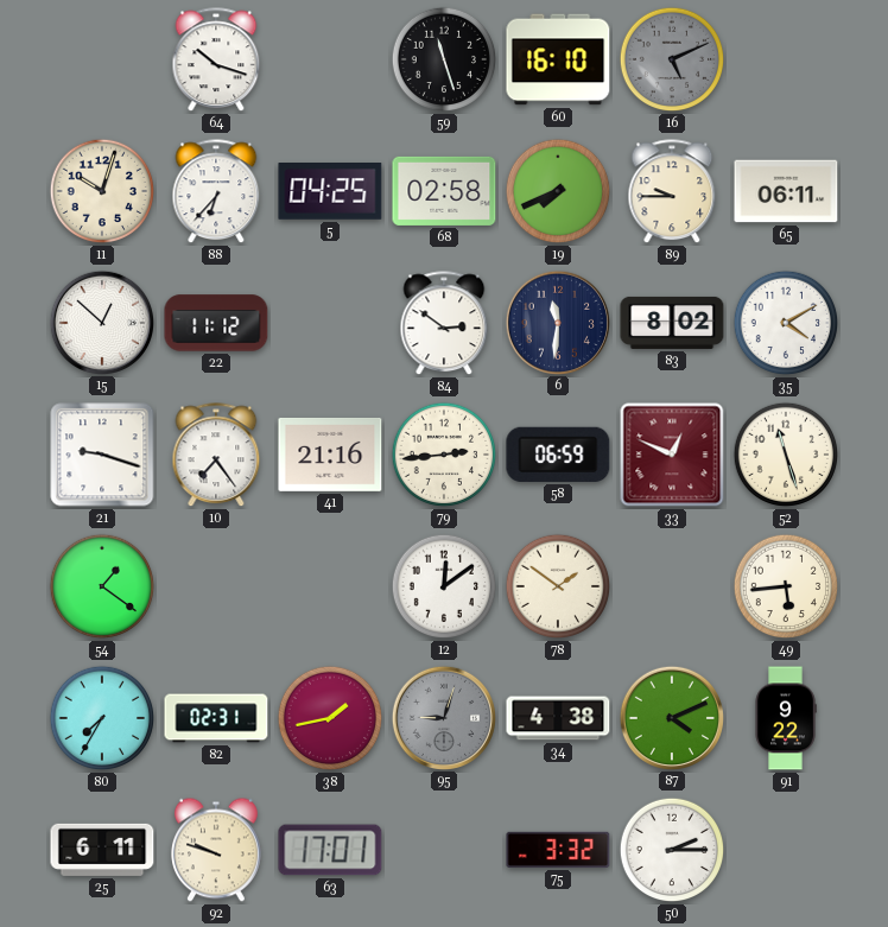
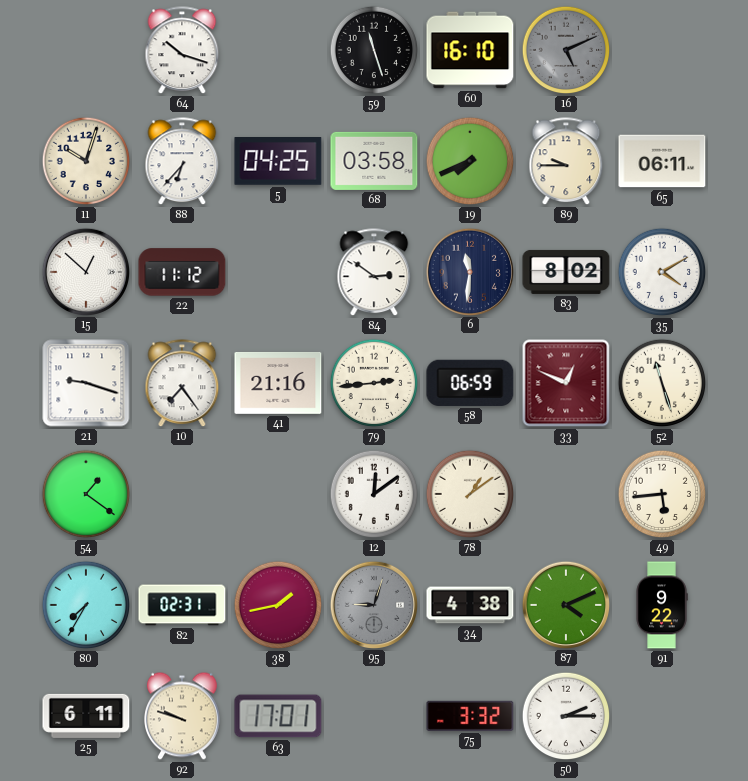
68: 02:58 -> 03:58
78: 1:51 -> 1:09
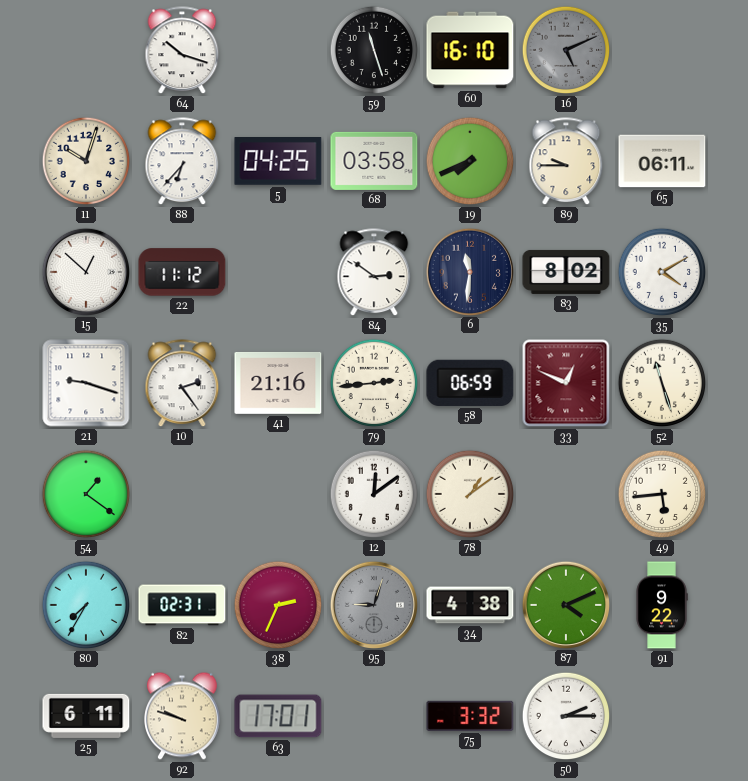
10: 7:24 -> 2:24
38: 1:43 -> 2:34
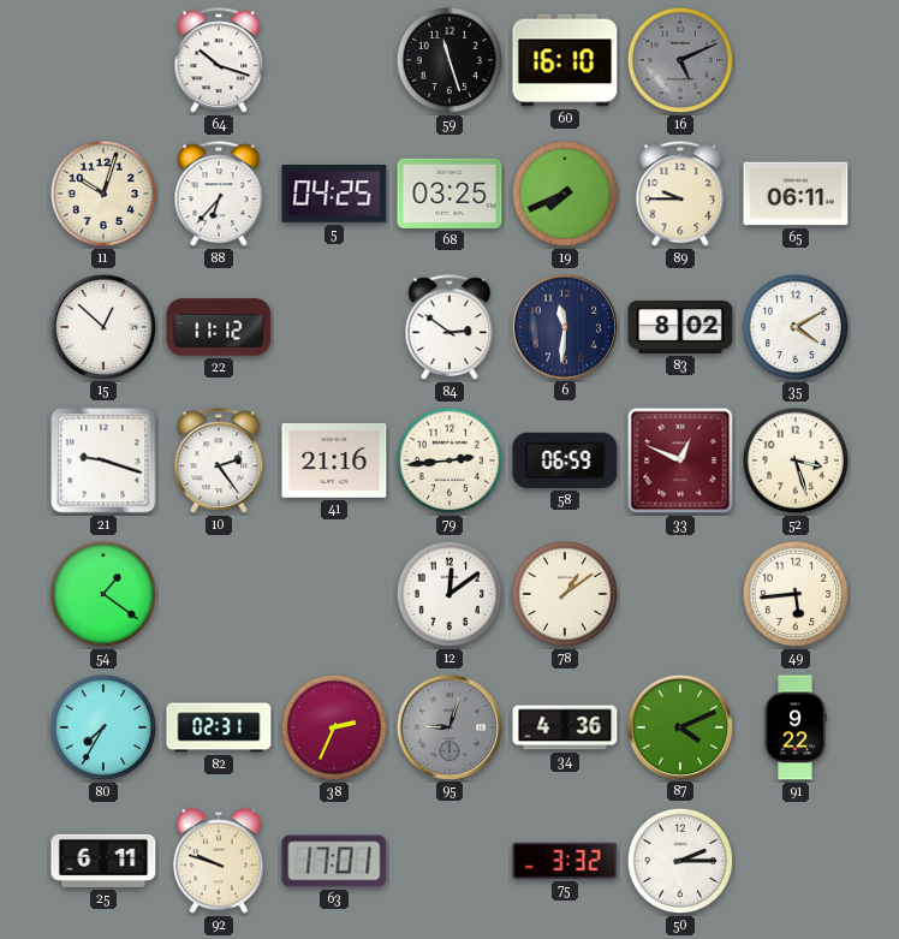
68: 03:58 -> 03:25
52: 11:27 -> 3:27
34: 4:38 -> 4:36
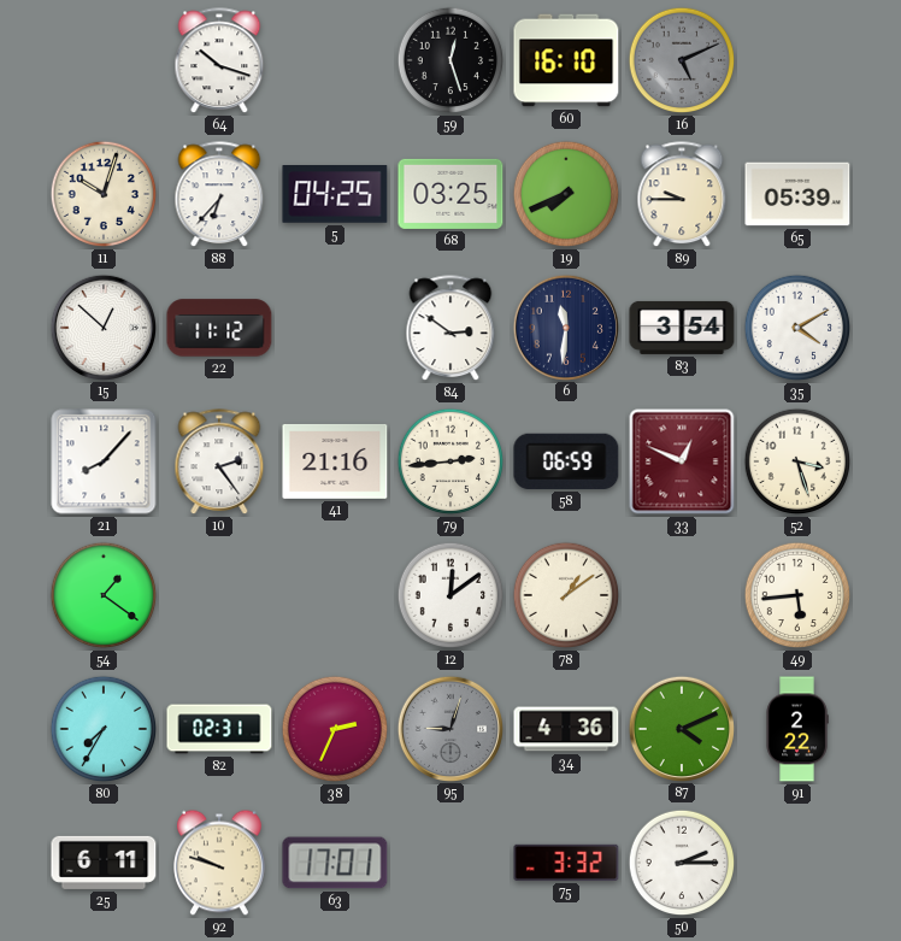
59: 11:27 -> 12:27
65: 06:11 -> 05:39
83: 8:02 -> 3:54
21: 9:18 -> 8:07
91: 9:22 -> 2:22
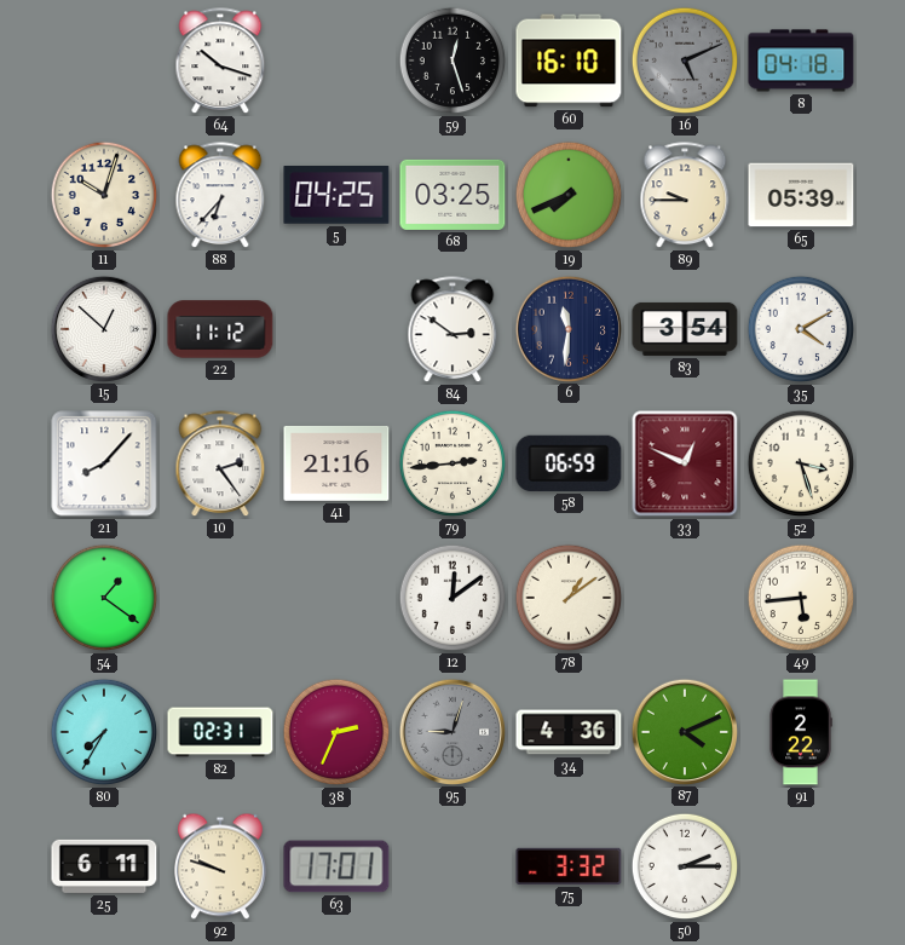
8: none -> 04:18
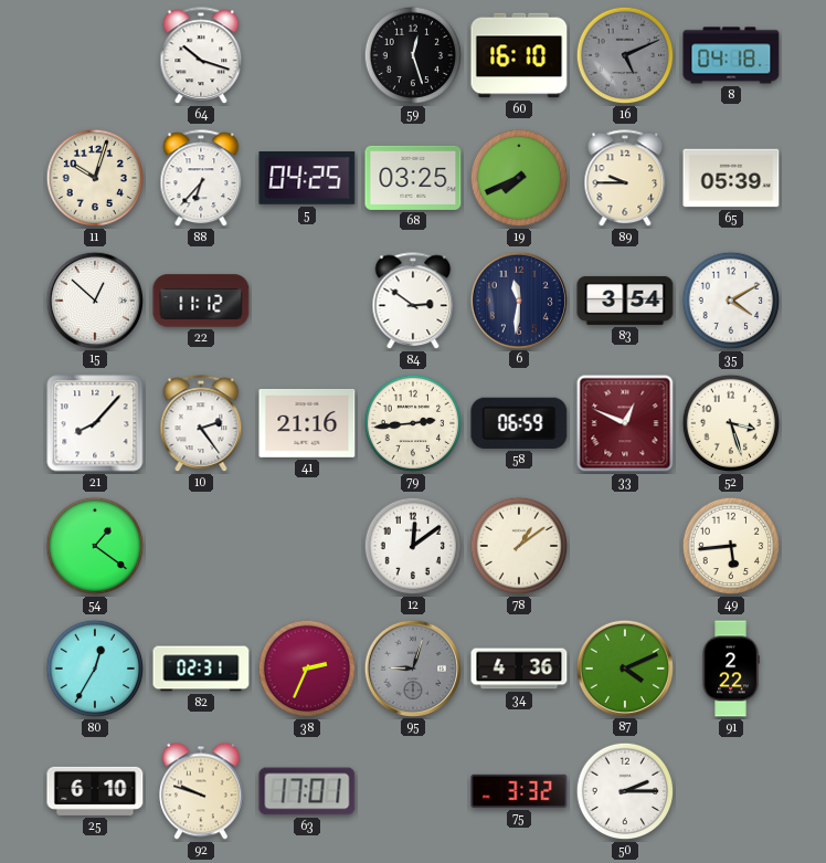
80: 7:35 -> 12:35
25: 6:11 -> 6:10
